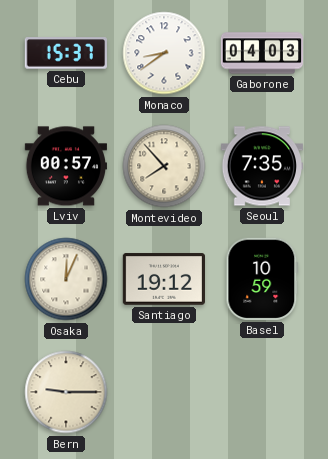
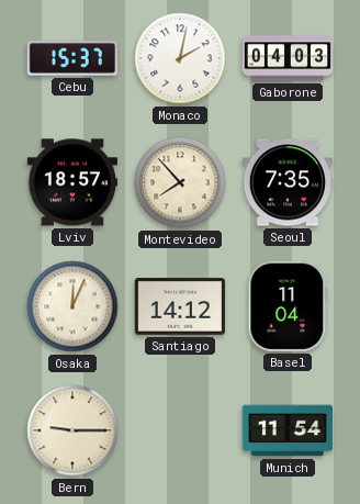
Monaco: 8:39 -> 2:02
Lviv: 00:57 -> 18:57
Santiago: 19:12 -> 14:12
Basel: 10:59 -> 11:04
Munich: none -> 11:54
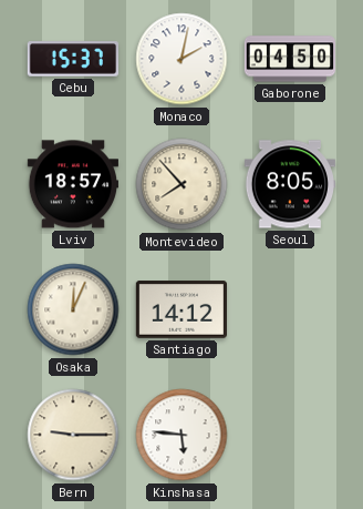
Gaborone: 04:03 -> 04:50
Seoul: 7:35 -> 8:05
Basel: 11:04 -> none
Kinshasa: none -> 5:46
Munich: 11:54 -> none
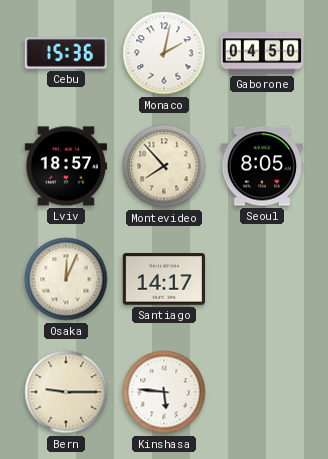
Cebu: 15:37 -> 15:36
Santiago: 14:12 -> 14:17
